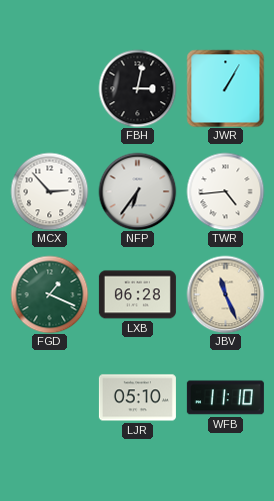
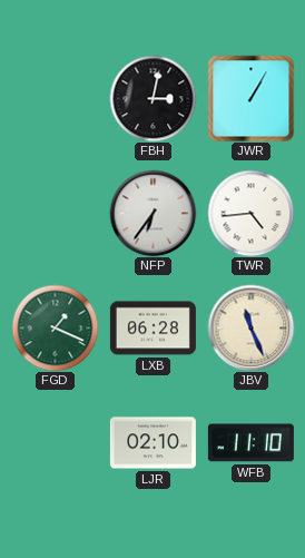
MCX: 2:53 -> none
LJR: 05:10 -> 02:10
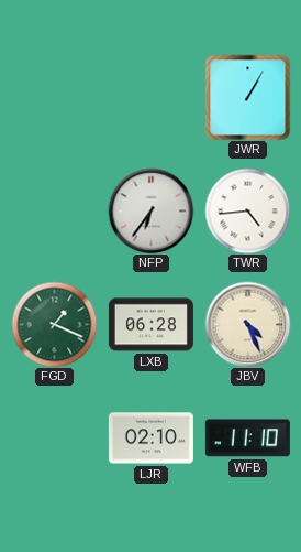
FBH: 3:02 -> none
JBV: 11:26 -> 4:26
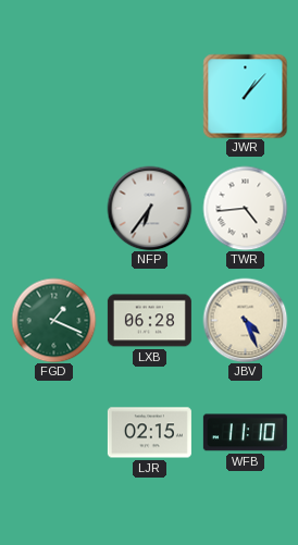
JWR: 1:05 -> 1:07
LJR: 02:10 -> 02:15
